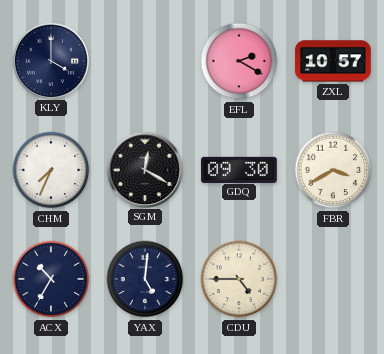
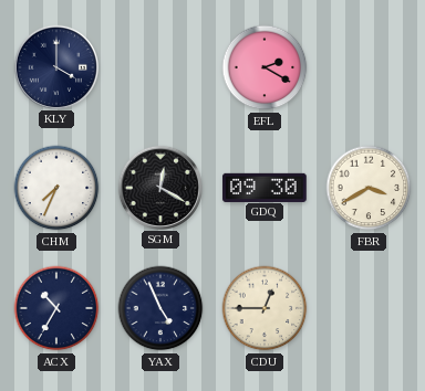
ZXL: 10:57 -> none
YAX: 5:01 -> 4:56
CDU: 4:45 -> 12:45
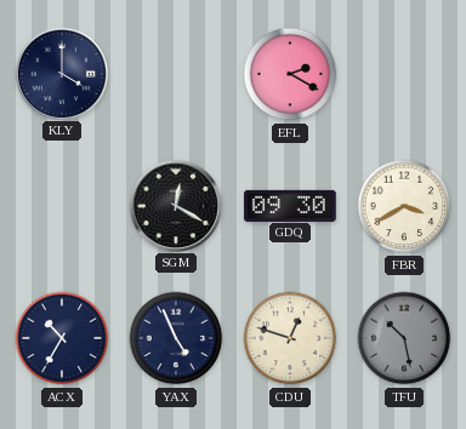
CHM: 7:34 -> none
CDU: 12:45 -> 12:48
TFU: none -> 10:28
